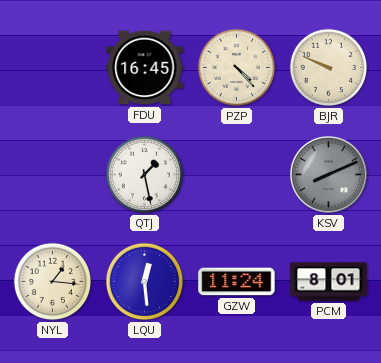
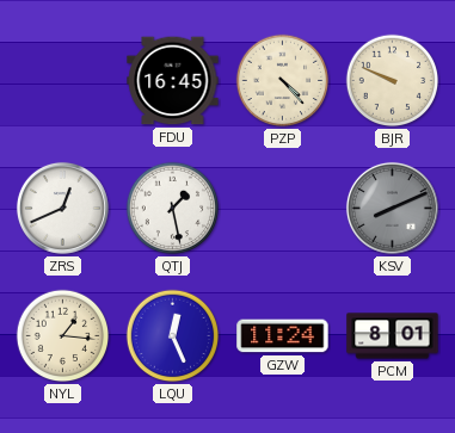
ZRS: none -> 12:41
LQU: 12:29 -> 12:26
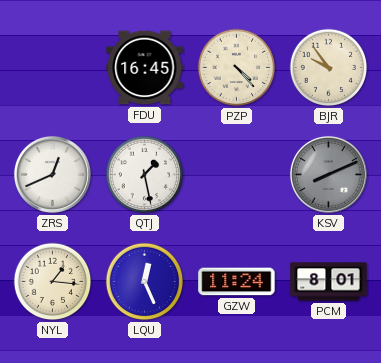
BJR: 9:49 -> 9:54
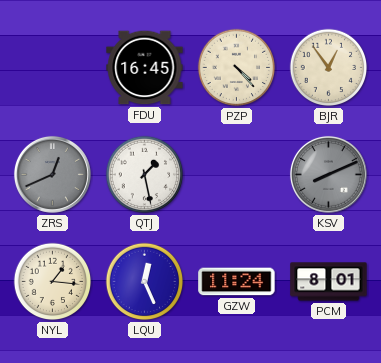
BJR: 9:54 -> 12:54
ZRS dial: white -> grey
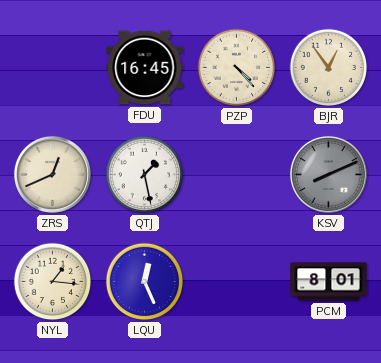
ZRS dial: grey -> cream
GZW: 11:24 -> none
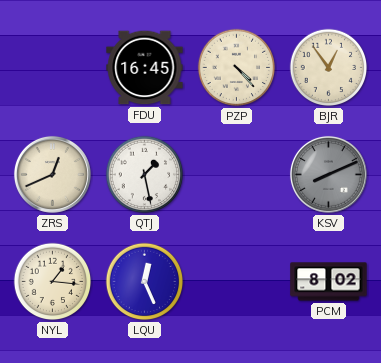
PCM: 8:01 -> 8:02
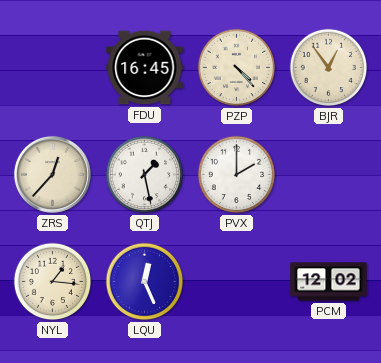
ZRS: 12:41 -> 12:37
PVX: none -> 2:00
KSV: 8:11 -> none
PCM: 8:02 -> 12:02
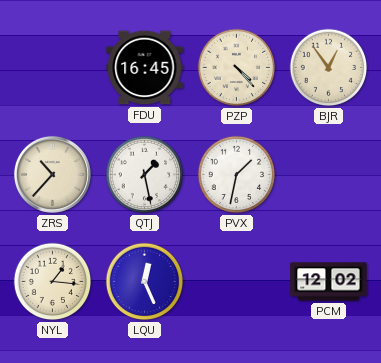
ZRS: 12:37 -> 10:37
PVX: 2:00 -> 1:32
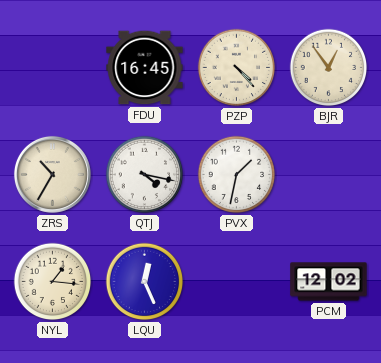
ZRS: 10:37 -> 10:35
QTJ: 1:28 -> 4:17
